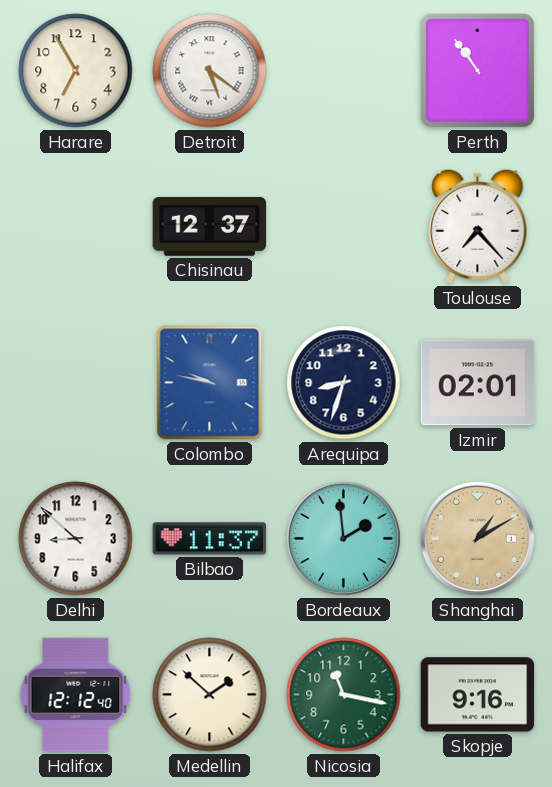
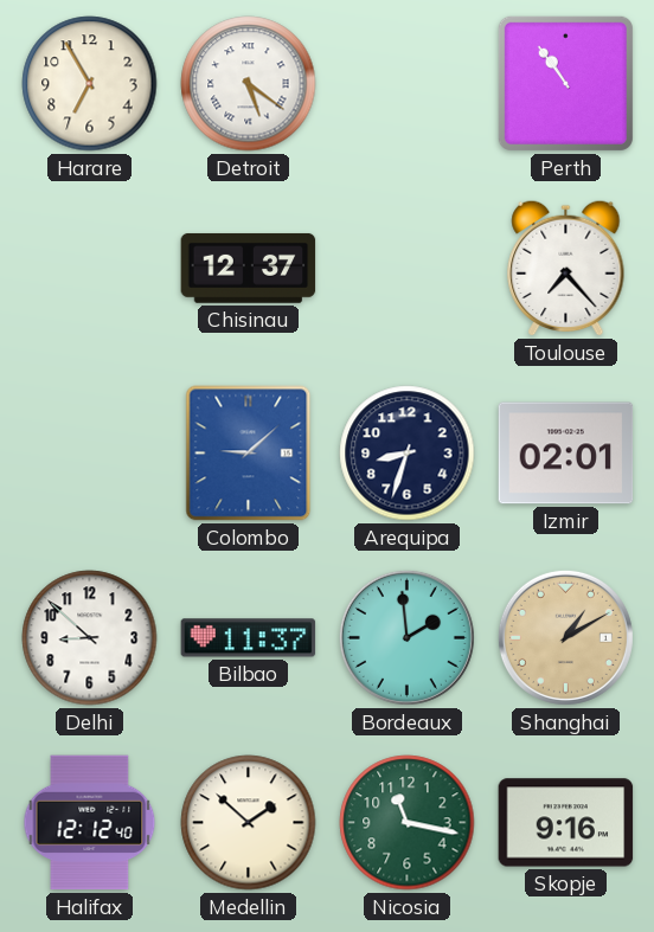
Colombo: 9:47 -> 9:08
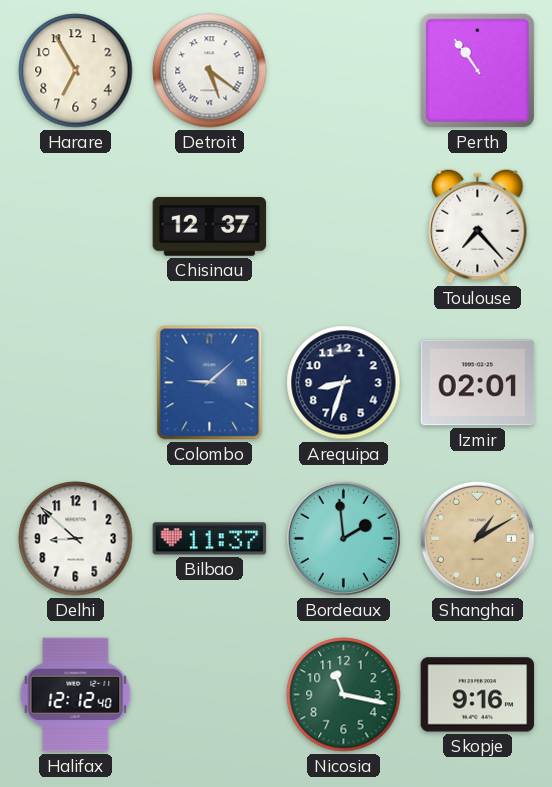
Medellin: 1:52 -> none
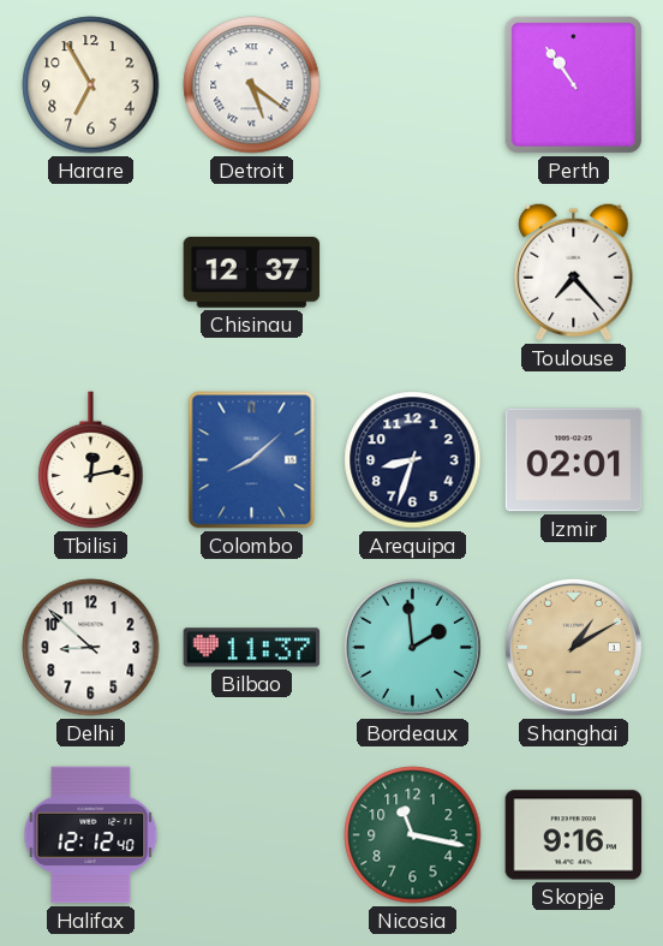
Tbilisi: none -> 12:13
Colombo: 9:08 -> 8:08
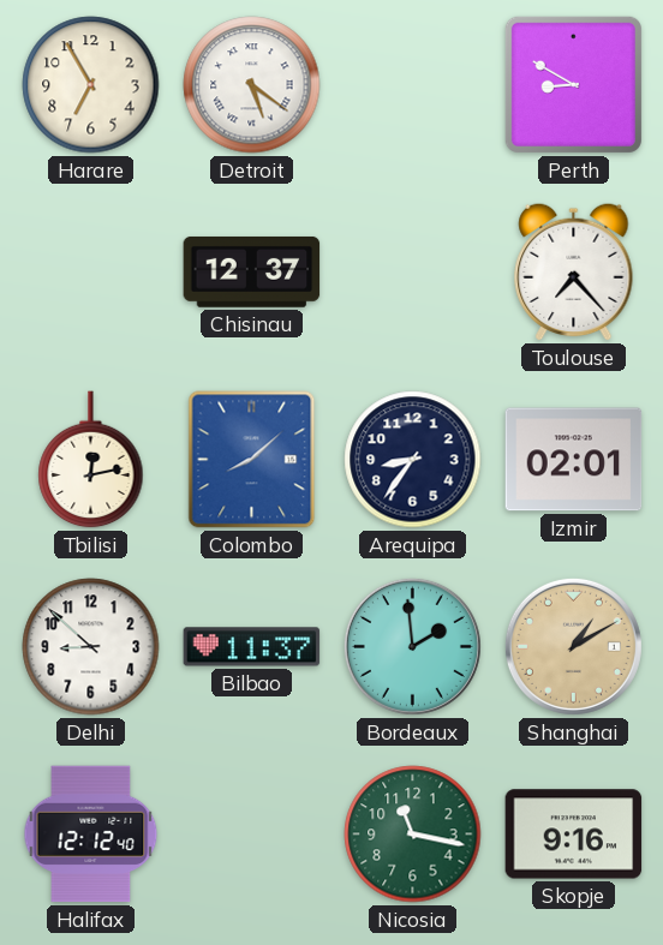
Perth: 10:54 -> 8:50
Arequipa: 8:33 -> 8:36
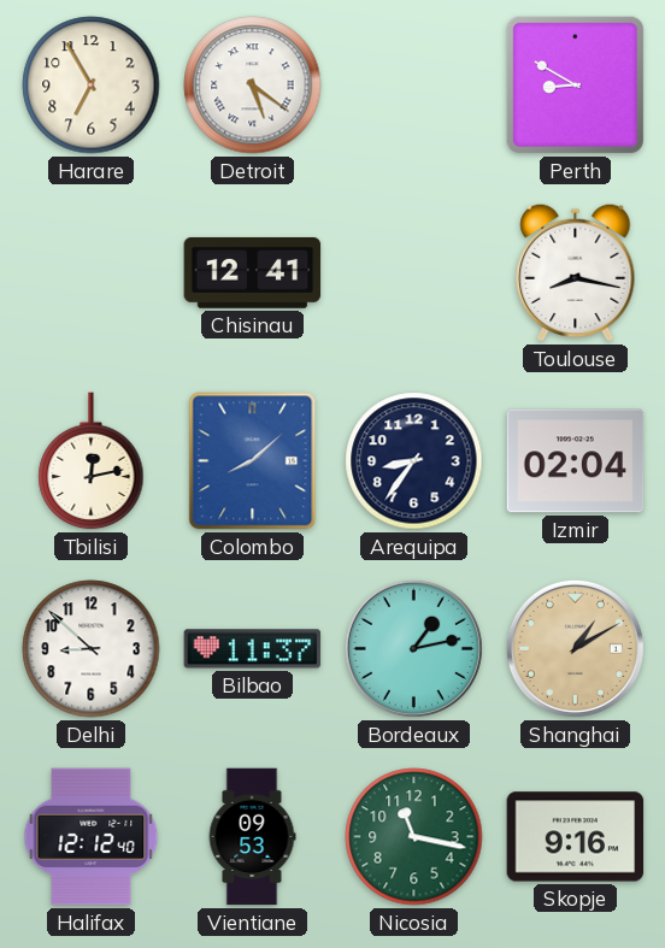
Chisinau: 12:37 -> 12:41
Toulouse: 7:23 -> 8:17
Izmir: 02:01 -> 02:04
Bordeaux: 1:59 -> 1:13
Vientiane: none -> 09:53
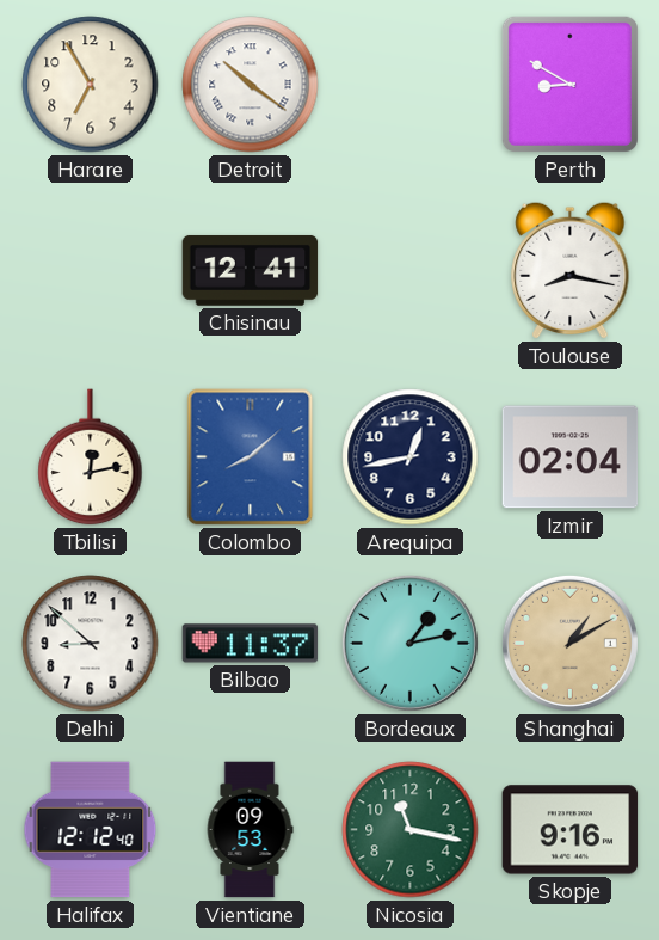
Detroit: 5:21 -> 10:21
Arequipa: 8:36 -> 12:43
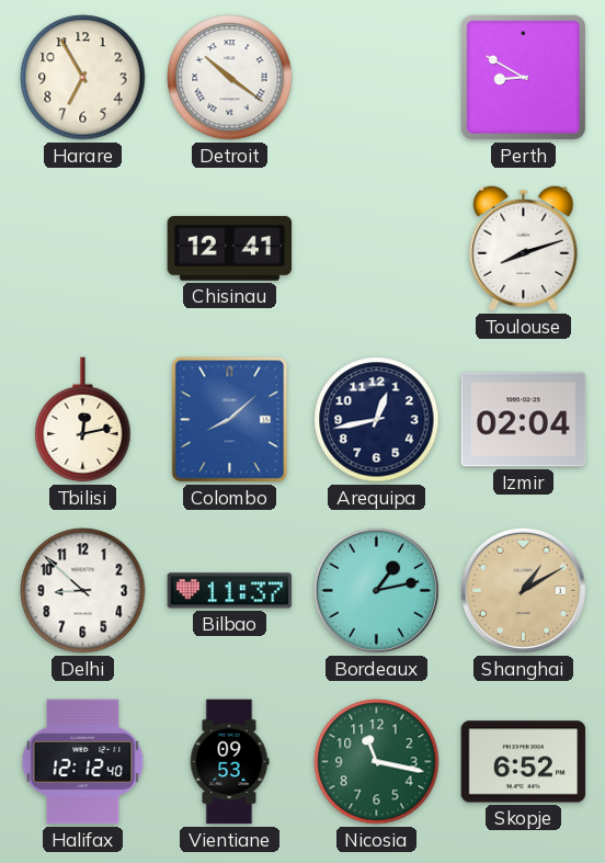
Toulouse: 8:17 -> 8:12
Skopje: 9:16 -> 6:52
